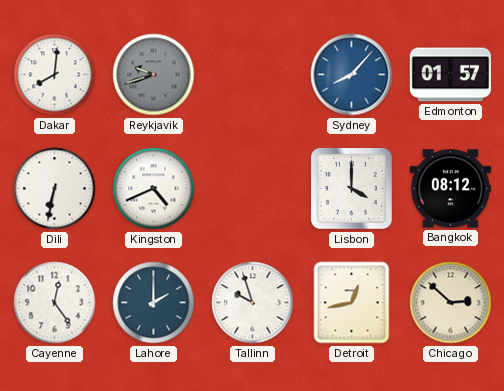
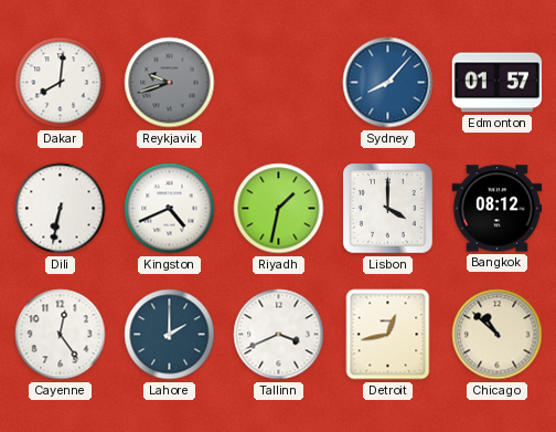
Riyadh: none -> 1:32
Tallinn: 9:57 -> 3:41
Chicago: 2:52 -> 10:52
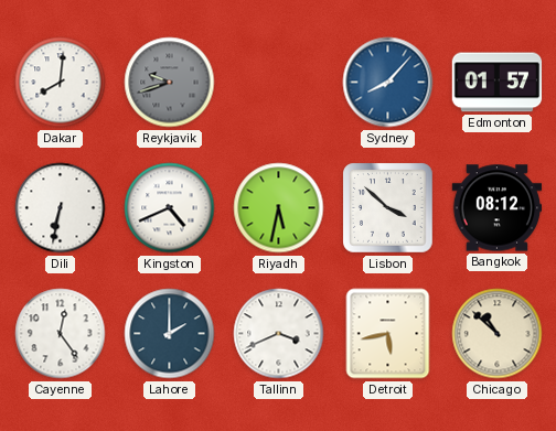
Riyadh: 1:32 -> 5:32
Lisbon: 4:00 -> 3:52
Detroit: 12:43 -> 5:43
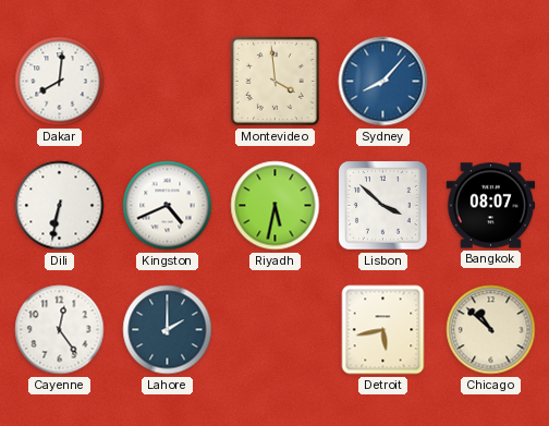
Reykjavik: 9:42 -> none
Montevideo: none -> 3:59
Edmonton: 01:57 -> none
Bangkok: 08:12 -> 08:07
Tallinn: 3:41 -> none
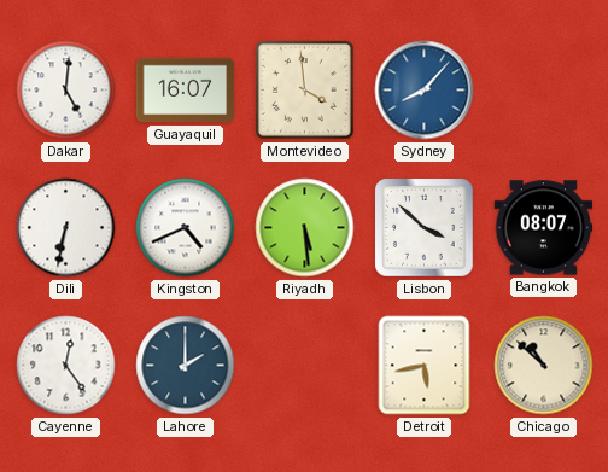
Dakar: 8:01 -> 5:01
Guayaquil: none -> 16:07
Riyadh: 5:32 -> 5:29
